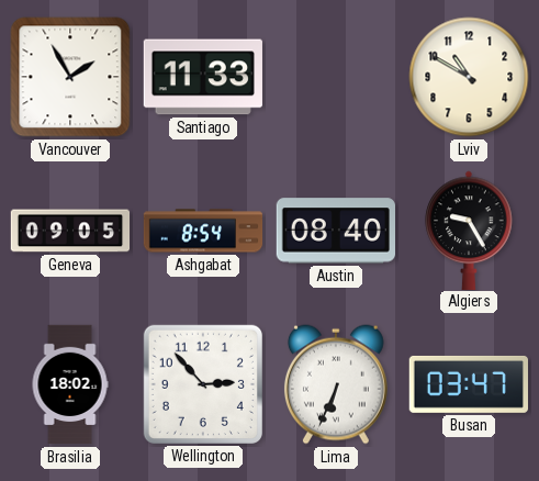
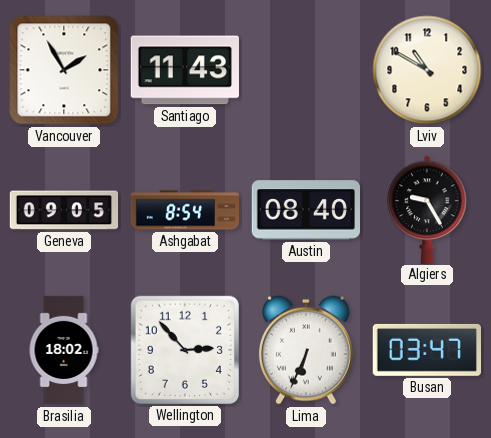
Santiago: 11:33 -> 11:43
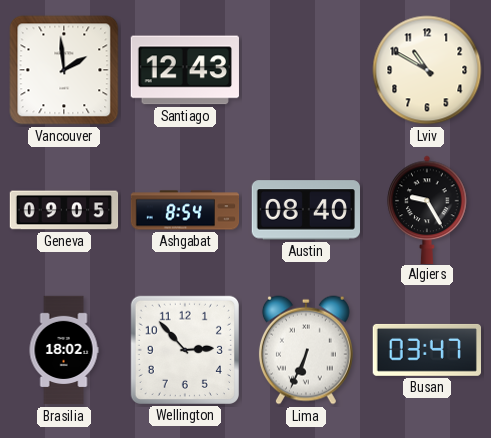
Vancouver: 1:55 -> 1:59
Santiago: 11:43 -> 12:43
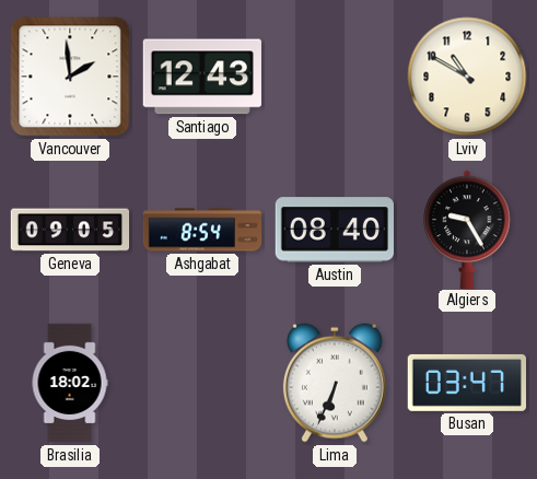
Wellington: 2:53 -> none
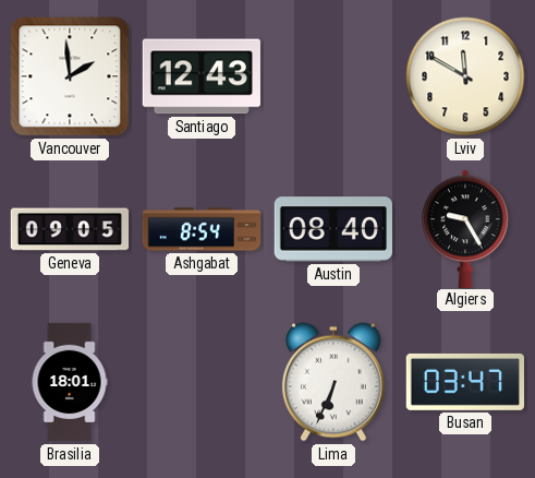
Lviv: 10:50 -> 11:50
Brasilia: 18:02 -> 18:01
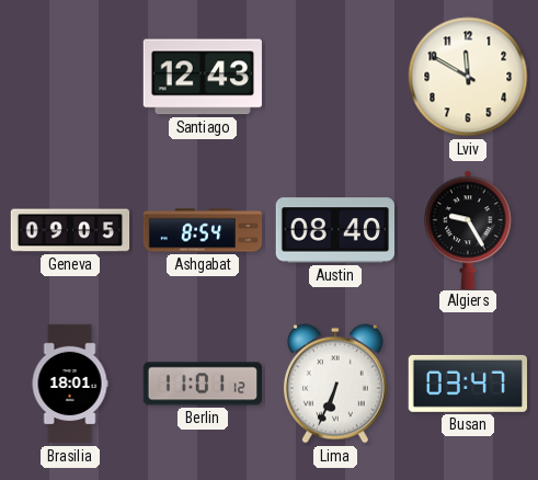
Vancouver: 1:59 -> none
Berlin: none -> 11:01
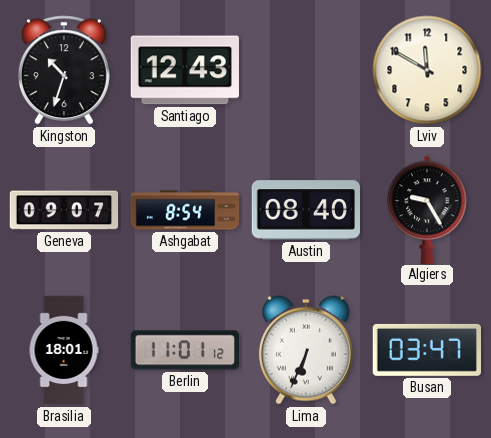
Kingston: none -> 10:33
Geneva: 09:05 -> 09:07
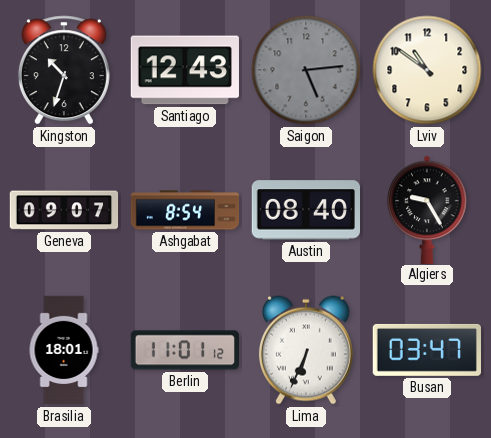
Saigon: none -> 5:14
Lviv: 11:50 -> 10:51
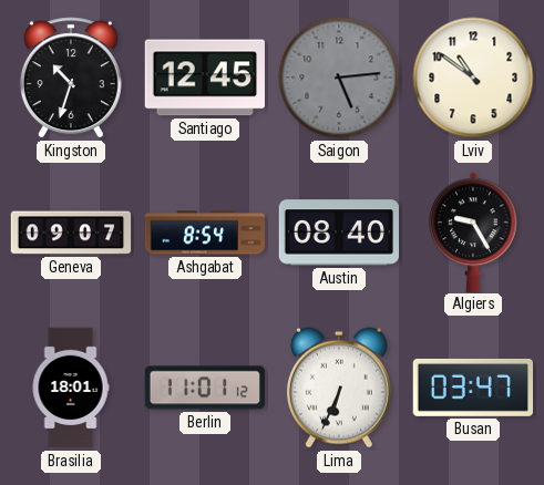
Santiago: 12:43 -> 12:45
